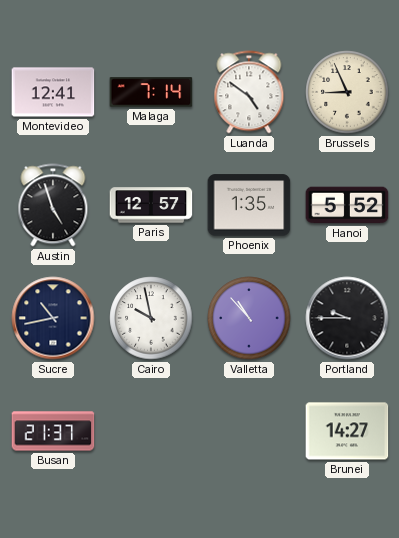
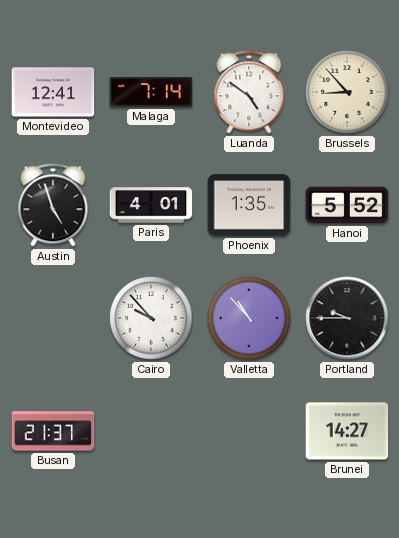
Brussels: 8:56 -> 8:53
Paris: 12:57 -> 4:01
Sucre: 10:43 -> none
Cairo: 9:58 -> 9:53
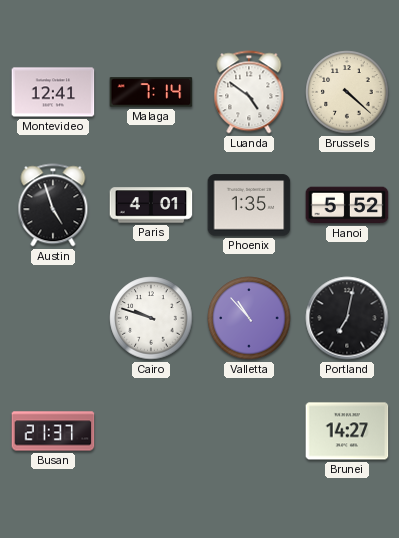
Brussels: 8:53 -> 4:22
Cairo: 9:53 -> 9:48
Portland: 9:45 -> 7:02
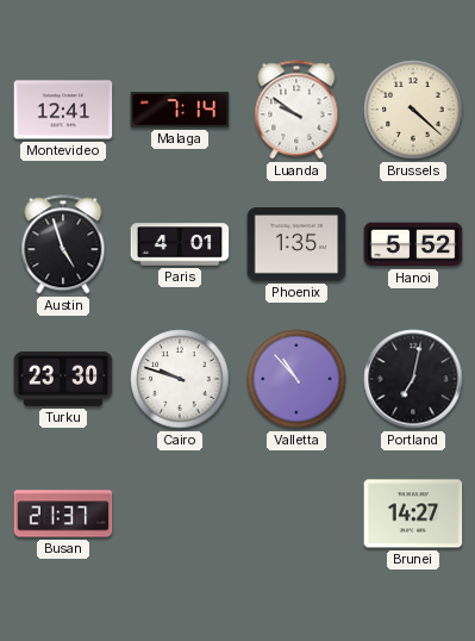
Luanda: 4:51 -> 9:51
Turku: none -> 23:30
